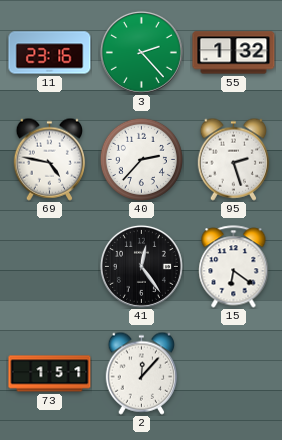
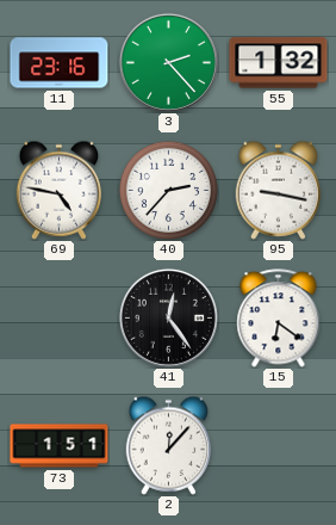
95: 2:27 -> 9:17
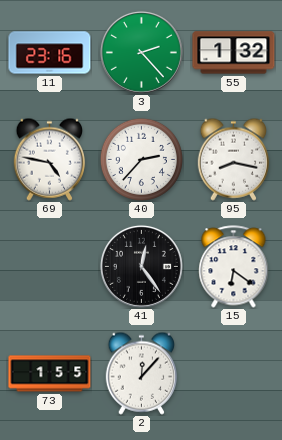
95: 9:17 -> 8:17
73: 1:51 -> 1:55
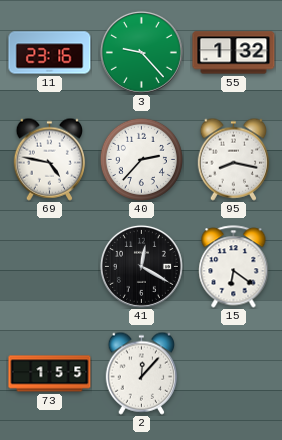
3: 2:23 -> 9:23
41: 12:24 -> 12:20
